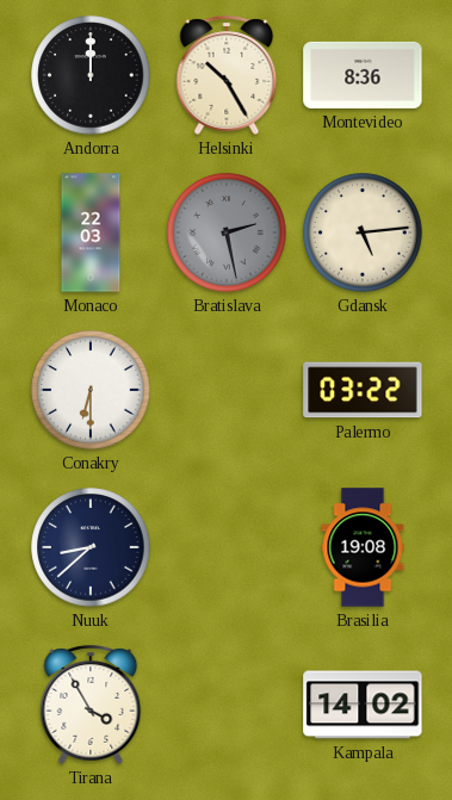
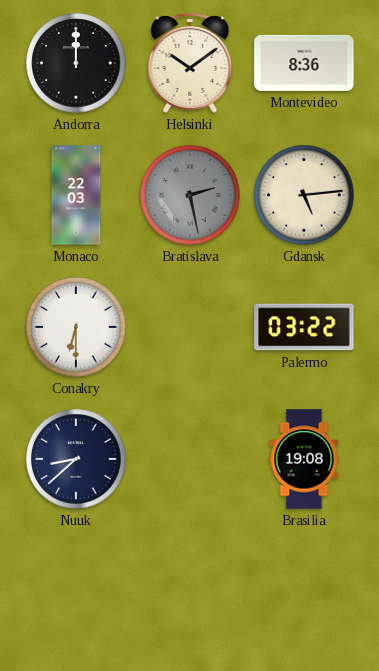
Helsinki: 10:25 -> 10:09
Tirana: 3:55 -> none
Kampala: 14:02 -> none
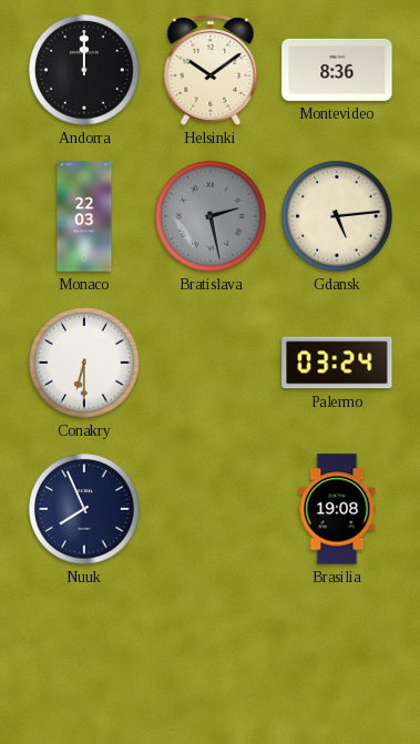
Palermo: 03:22 -> 03:24
Nuuk: 8:38 -> 7:56
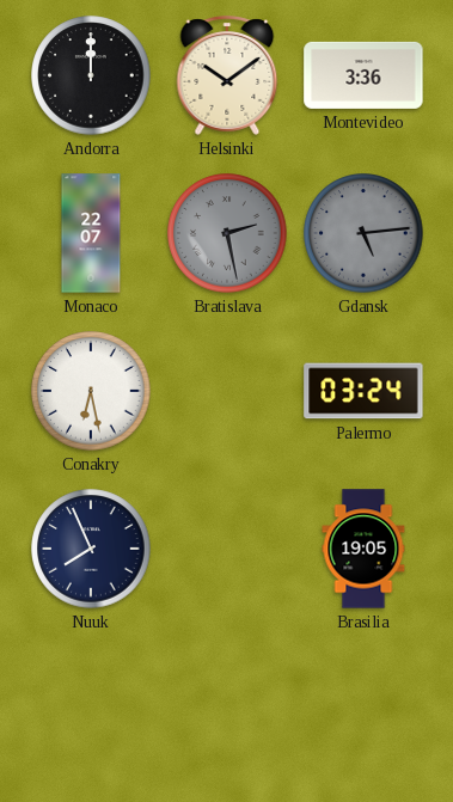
Montevideo: 8:36 -> 3:36
Monaco: 22:03 -> 22:07
Gdansk dial: cream -> grey
Conakry: 6:30 -> 6:28
Brasilia: 19:08 -> 19:05
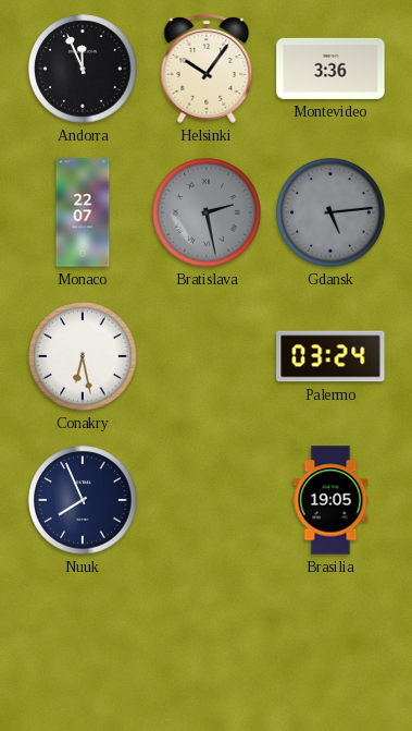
Andorra: 12:00 -> 11:56
Helsinki: 10:09 -> 10:06
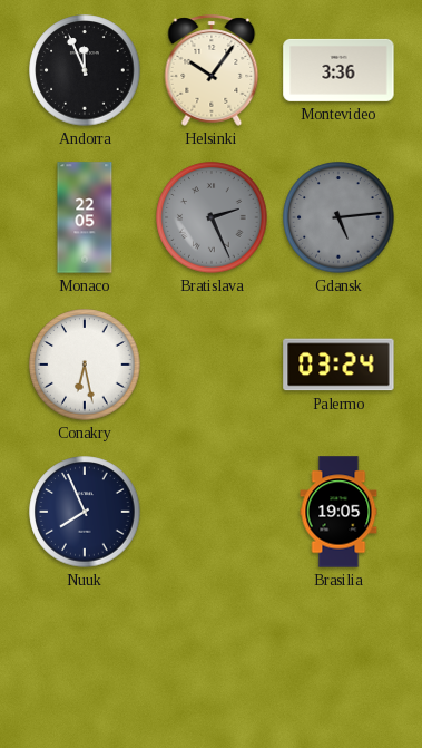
Monaco: 22:07 -> 22:05
Bratislava: 2:28 -> 2:26
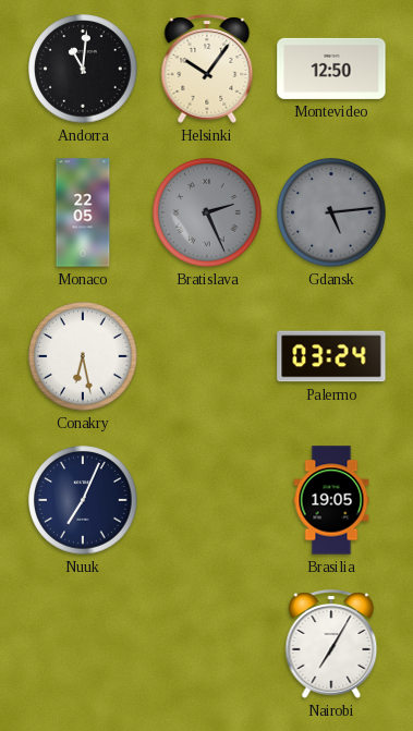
Andorra: 11:56 -> 11:01
Montevideo: 3:36 -> 12:50
Nuuk: 7:56 -> 7:04
Nairobi: none -> 7:05
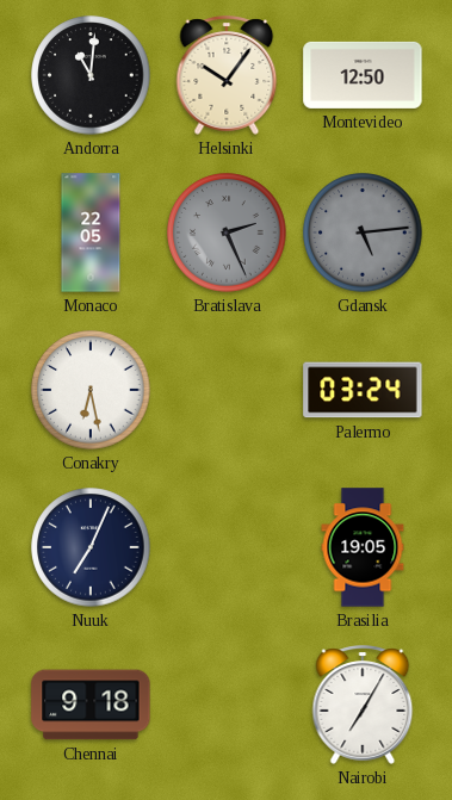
Chennai: none -> 9:18
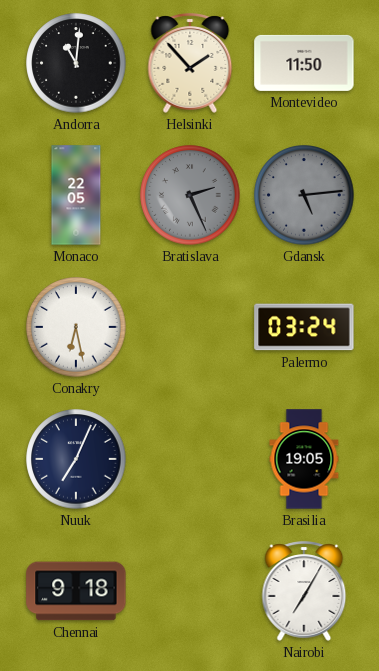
Helsinki: 10:06 -> 1:53
Montevideo: 12:50 -> 11:50
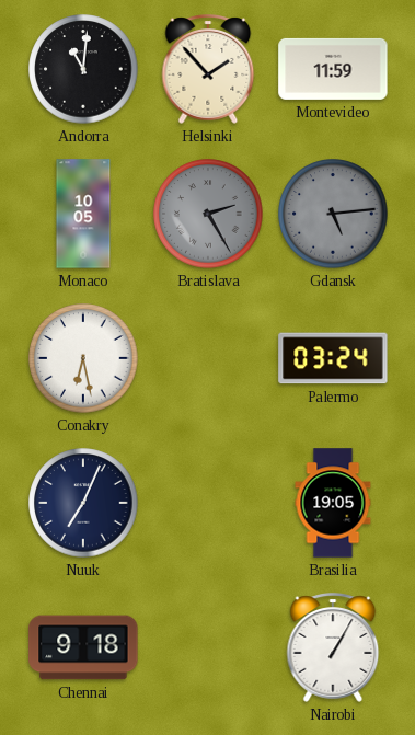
Montevideo: 11:50 -> 11:59
Monaco: 22:05 -> 10:05
Bratislava: 2:26 -> 2:25
Nairobi: 7:05 -> 1:05
